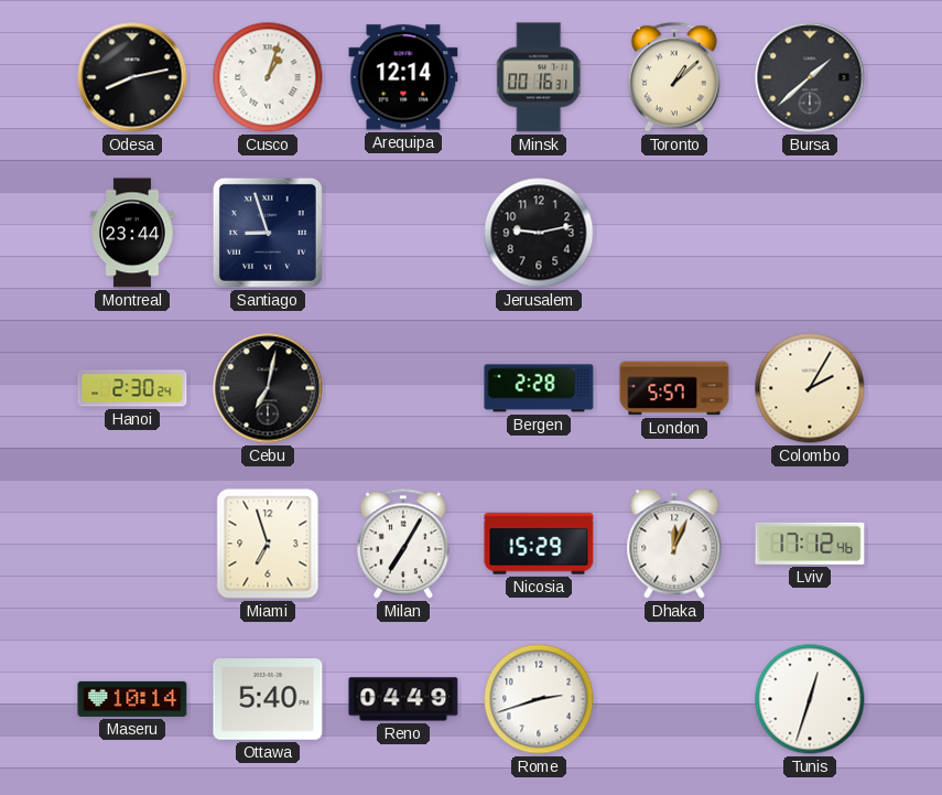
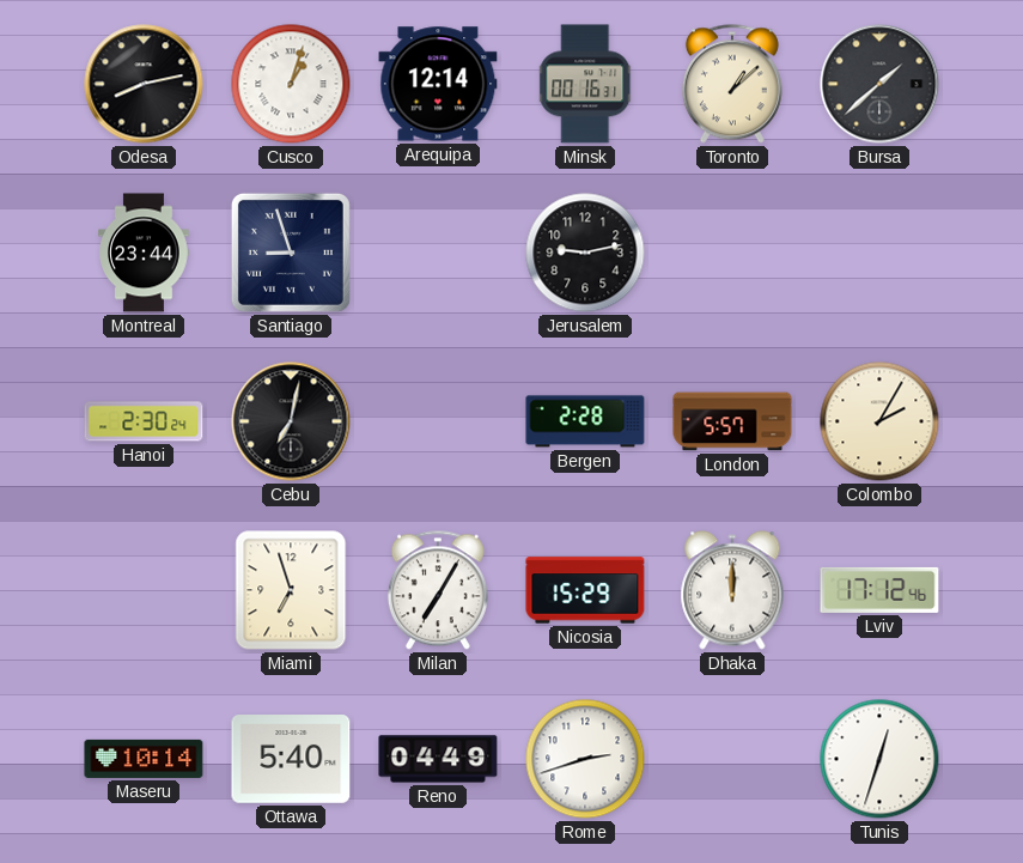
Dhaka: 12:04 -> 12:00
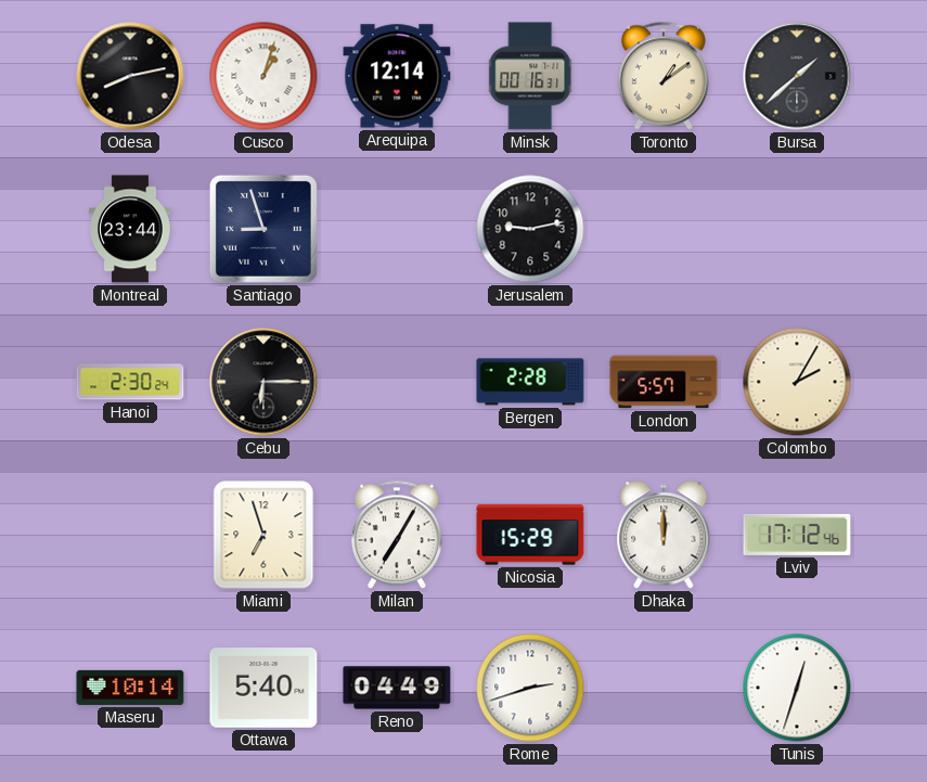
Toronto: 1:08 -> 1:09
Cebu: 7:02 -> 6:15
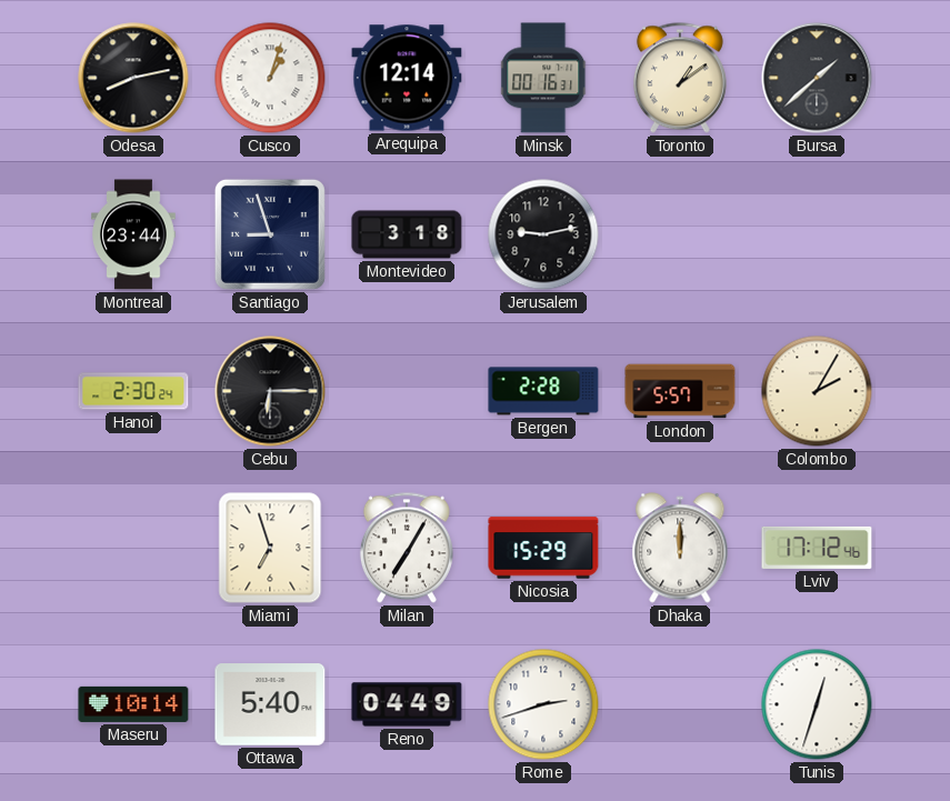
Montevideo: none -> 3:18
